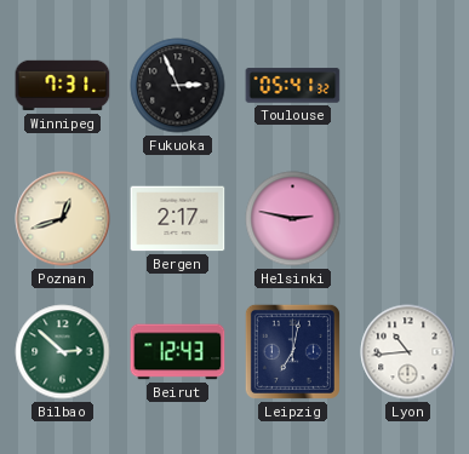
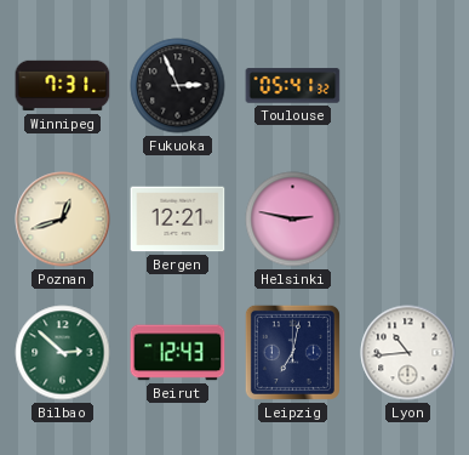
Bergen: 2:17 -> 12:21
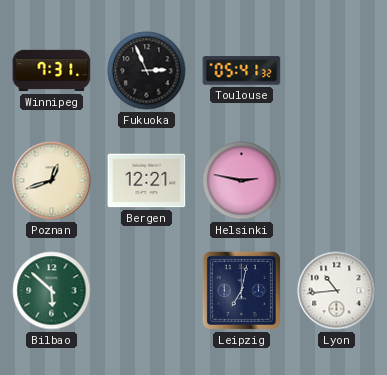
Bilbao: 2:52 -> 5:52
Beirut: 12:43 -> none
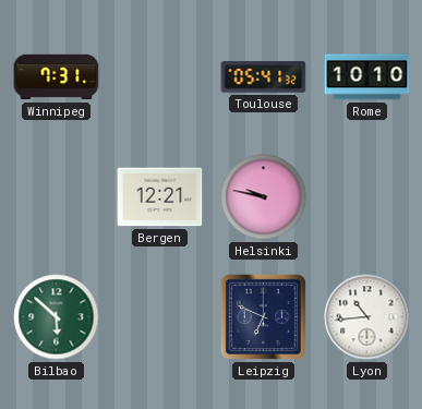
Fukuoka: 2:56 -> none
Rome: none -> 10:10
Poznan: 12:42 -> none
Helsinki: 2:47 -> 9:47
Leipzig: 7:02 -> 6:49
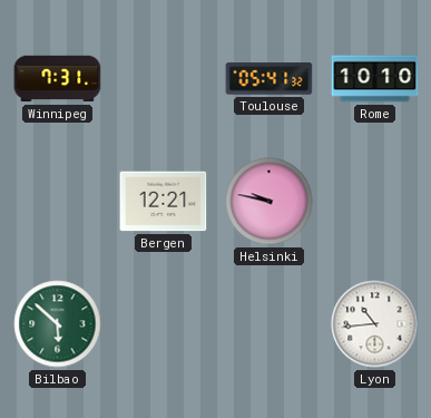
Leipzig: 6:49 -> none
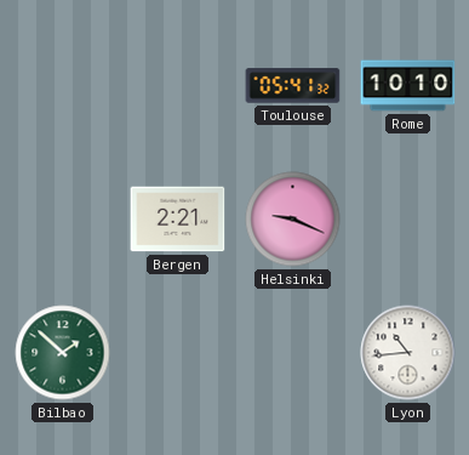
Winnipeg: 7:31 -> none
Bergen: 12:21 -> 2:21
Helsinki: 9:47 -> 9:19
Bilbao: 5:52 -> 1:52
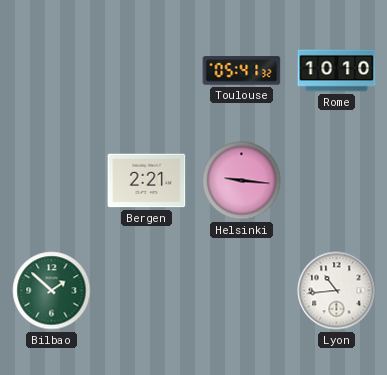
Helsinki: 9:19 -> 9:16
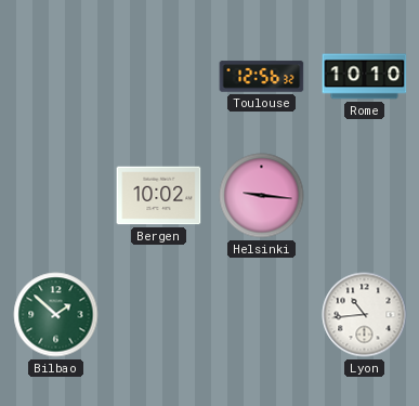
Toulouse: 05:41 -> 12:56
Bergen: 2:21 -> 10:02
